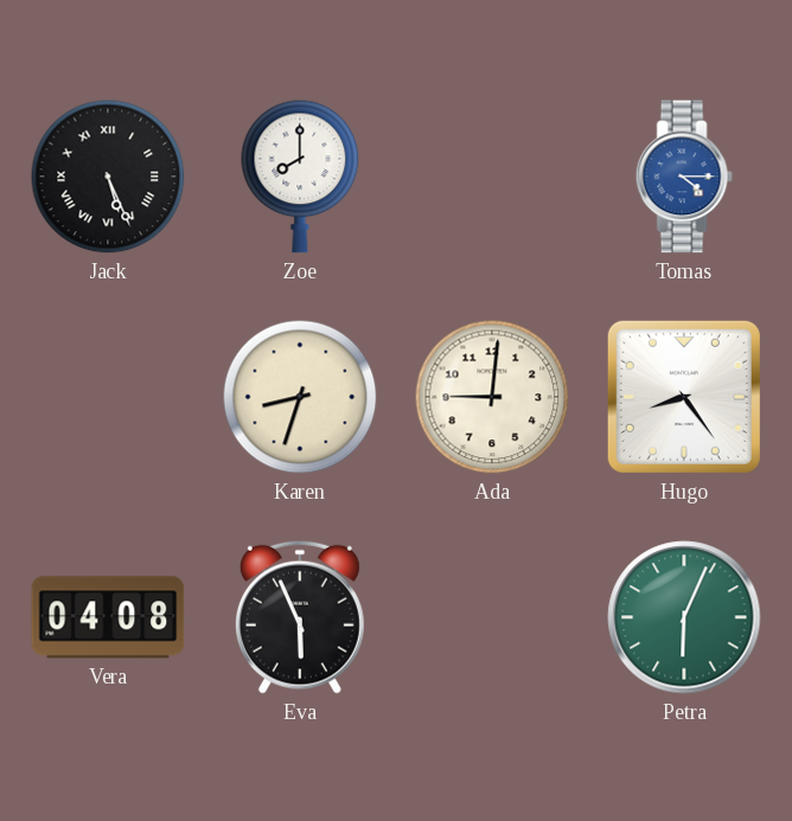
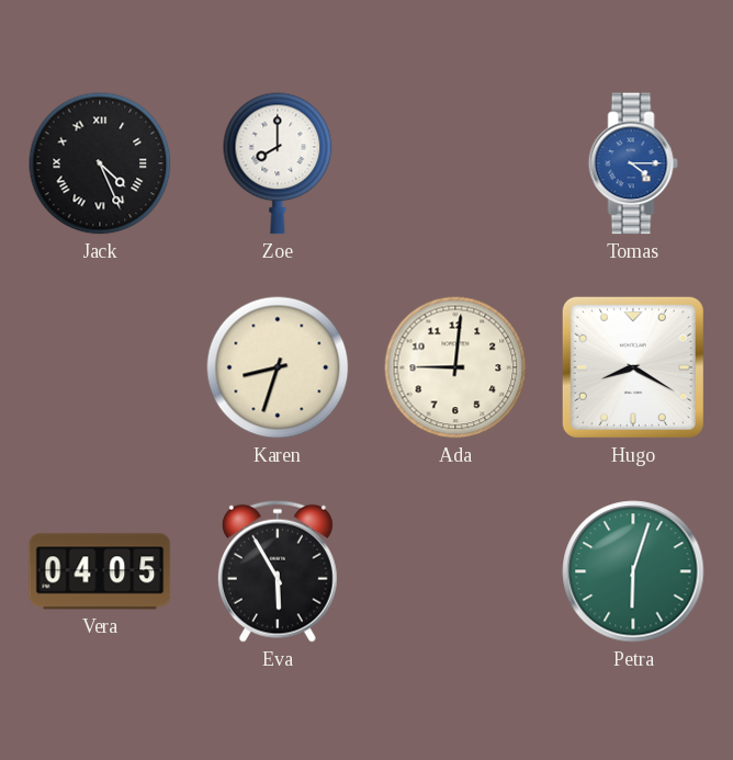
Jack: 5:26 -> 4:26
Hugo: 8:24 -> 8:20
Vera: 04:08 -> 04:05
Eva: 5:56 -> 5:55
Petra: 6:04 -> 6:03
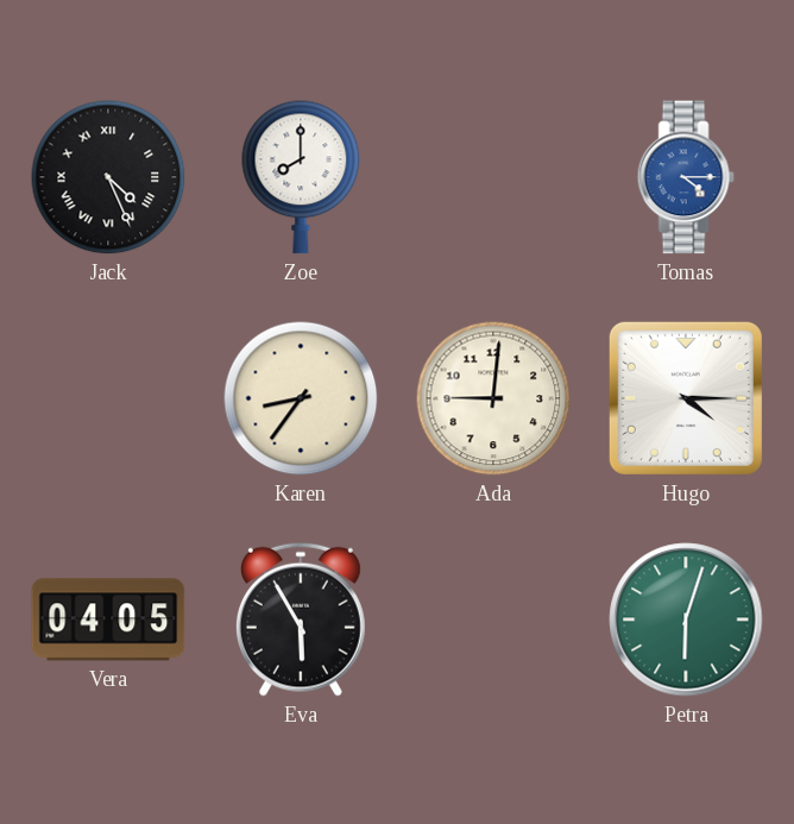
Karen: 8:33 -> 8:36
Hugo: 8:20 -> 4:15
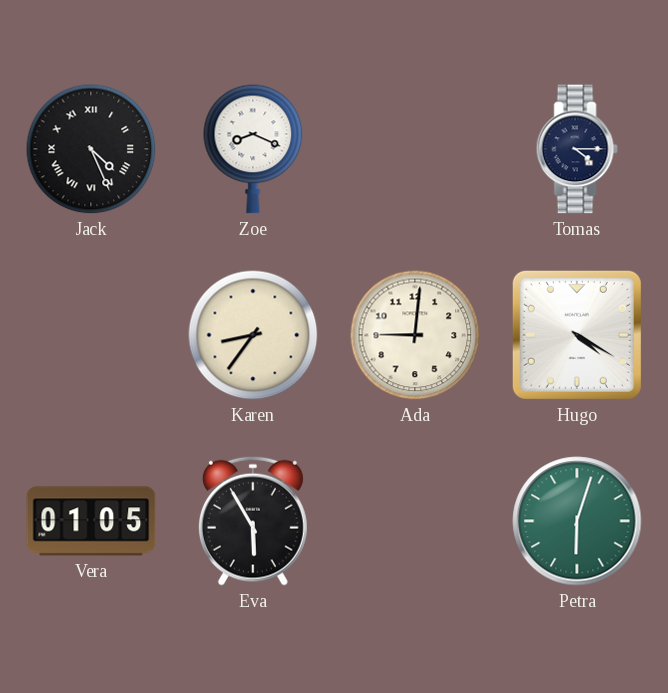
Zoe: 8:00 -> 8:19
Tomas dial: blue -> navy
Hugo: 4:15 -> 4:20
Vera: 04:05 -> 01:05
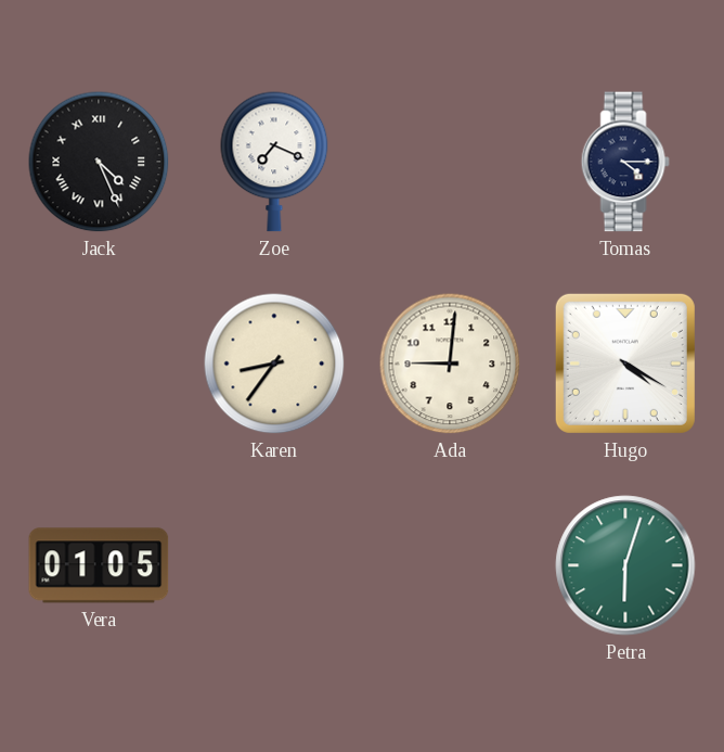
Zoe: 8:19 -> 7:19
Eva: 5:55 -> none
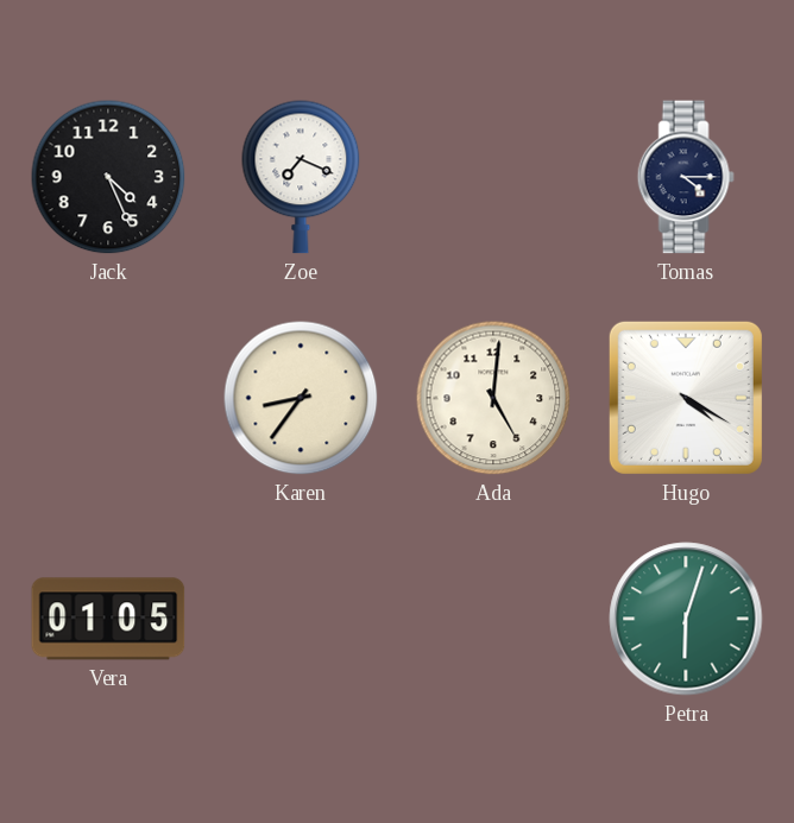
Jack numerals: Roman -> Arabic
Ada: 9:01 -> 5:01
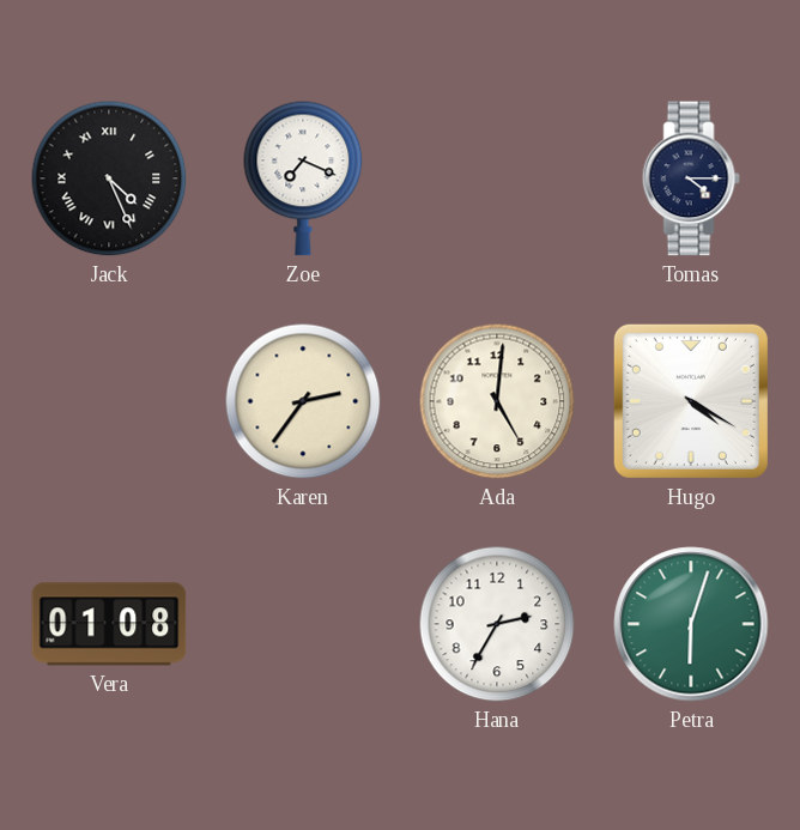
Jack numerals: Arabic -> Roman
Karen: 8:36 -> 2:36
Vera: 01:05 -> 01:08
Hana: none -> 2:35
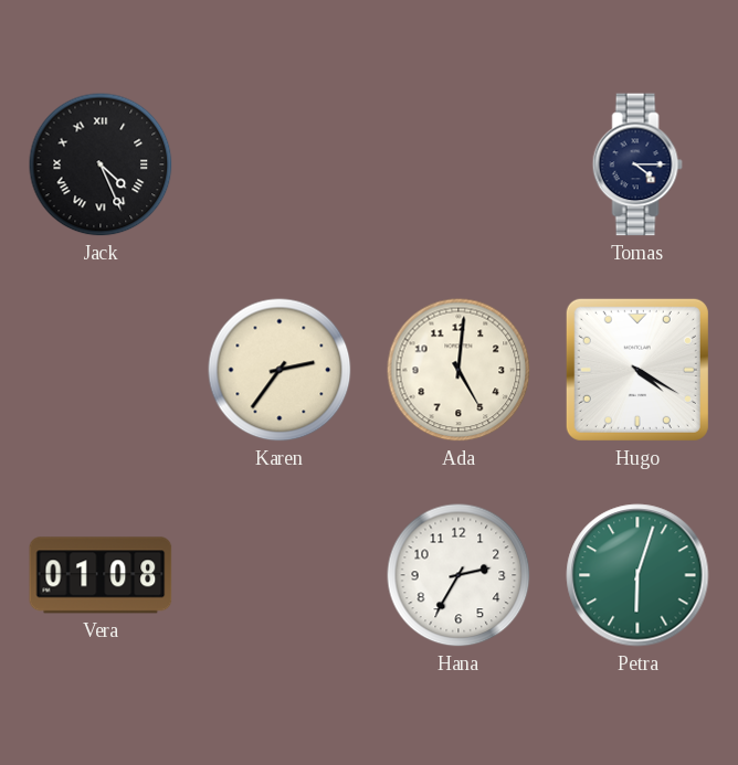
Zoe: 7:19 -> none
